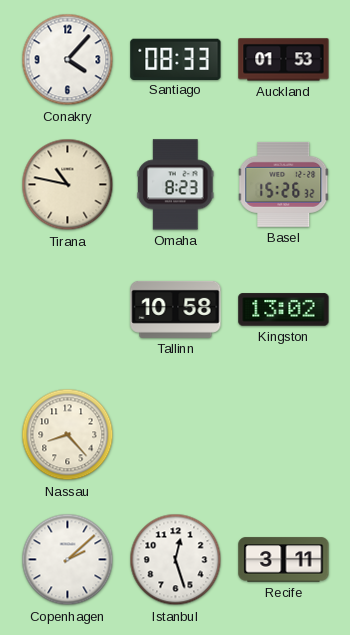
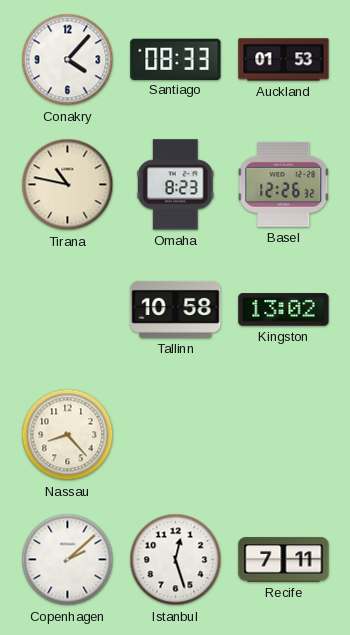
Basel: 15:26 -> 12:26
Recife: 3:11 -> 7:11
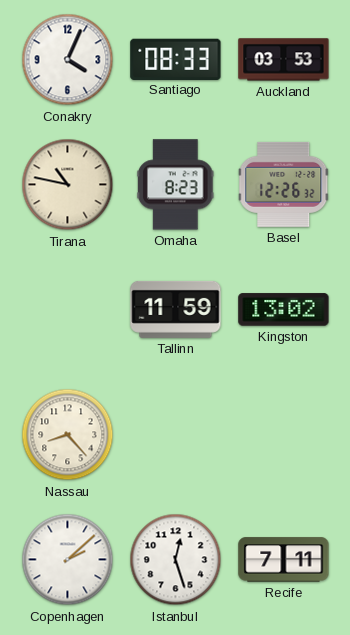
Conakry: 4:07 -> 4:04
Auckland: 01:53 -> 03:53
Tallinn: 10:58 -> 11:59
